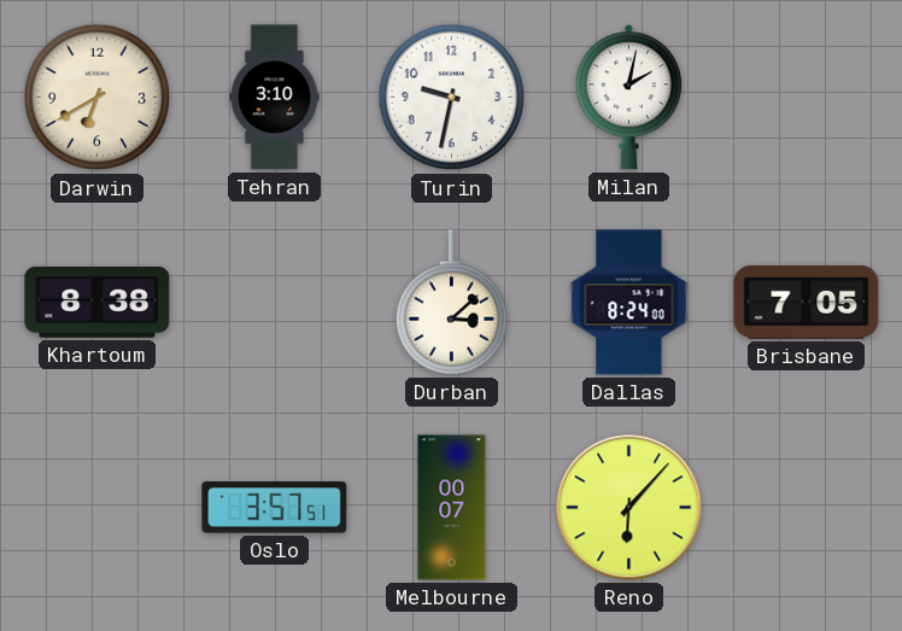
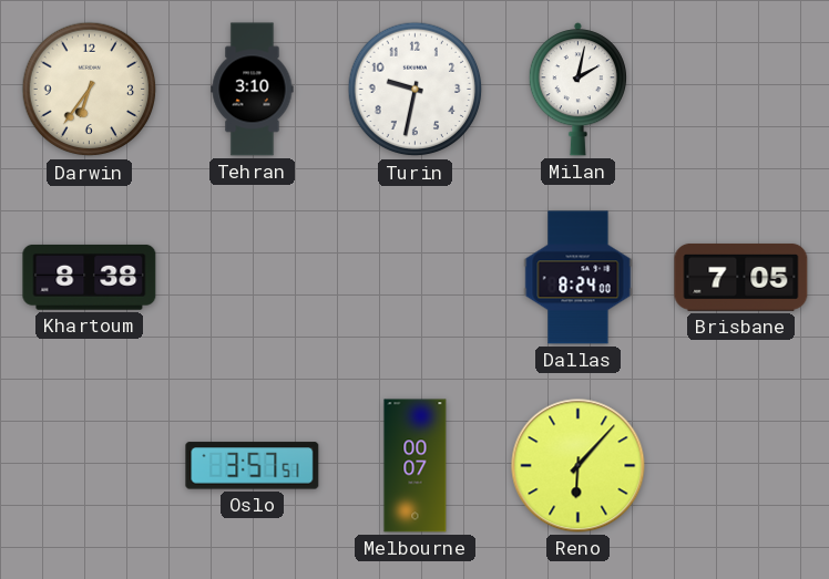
Darwin: 6:40 -> 6:36
Durban: 3:08 -> none
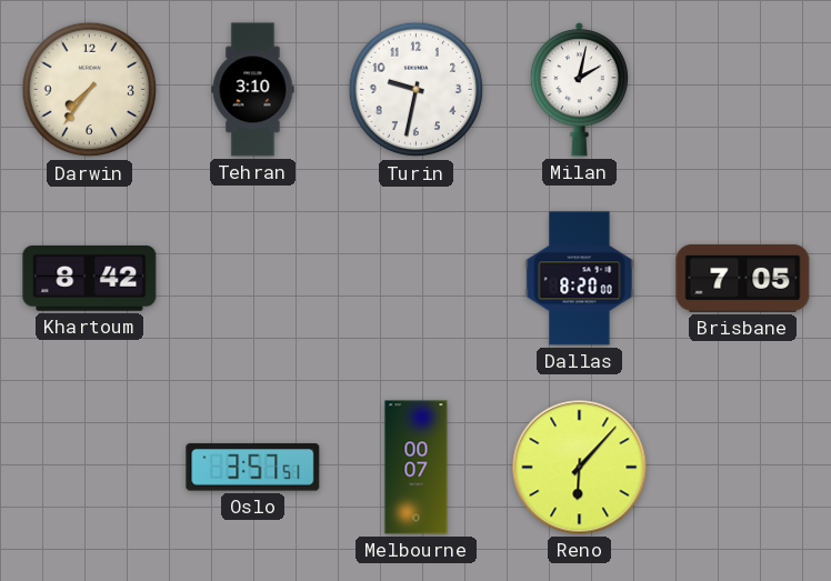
Darwin: 6:36 -> 7:36
Khartoum: 8:38 -> 8:42
Dallas: 8:24 -> 8:20
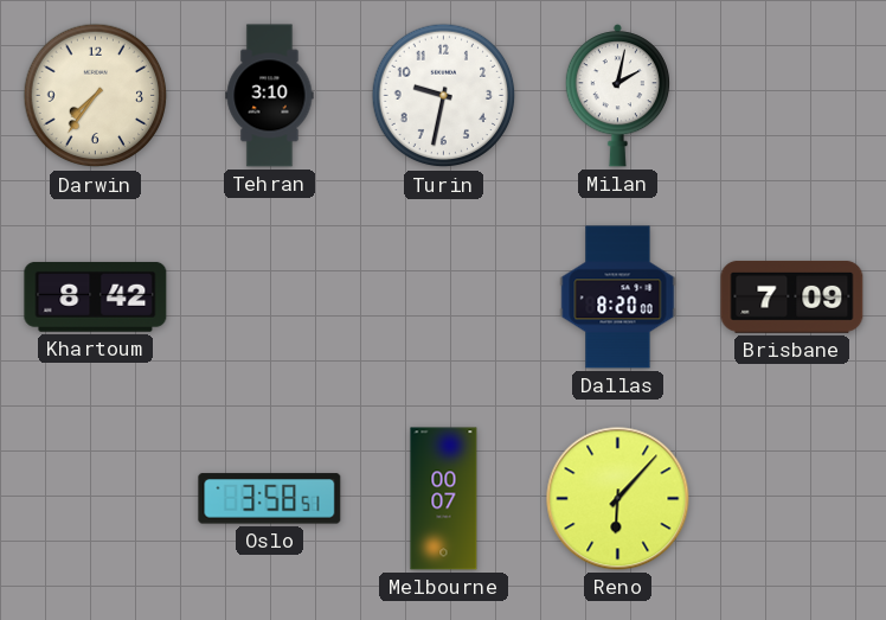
Brisbane: 7:05 -> 7:09
Oslo: 3:57 -> 3:58
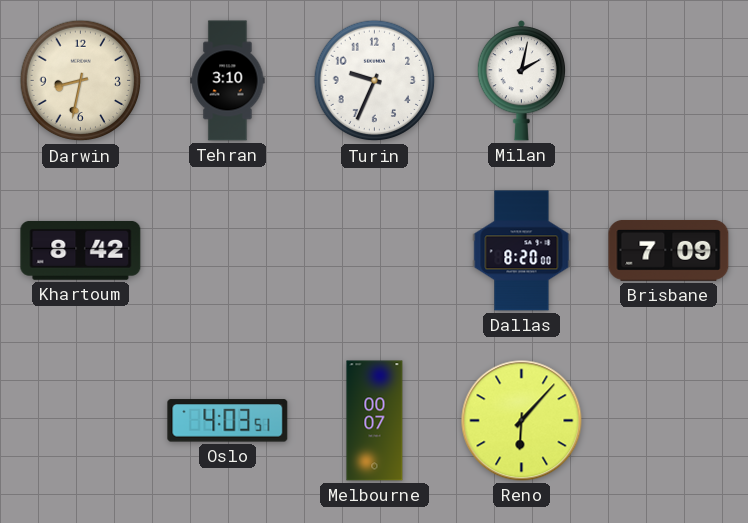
Darwin: 7:36 -> 8:32
Turin: 9:32 -> 9:34
Oslo: 3:58 -> 4:03
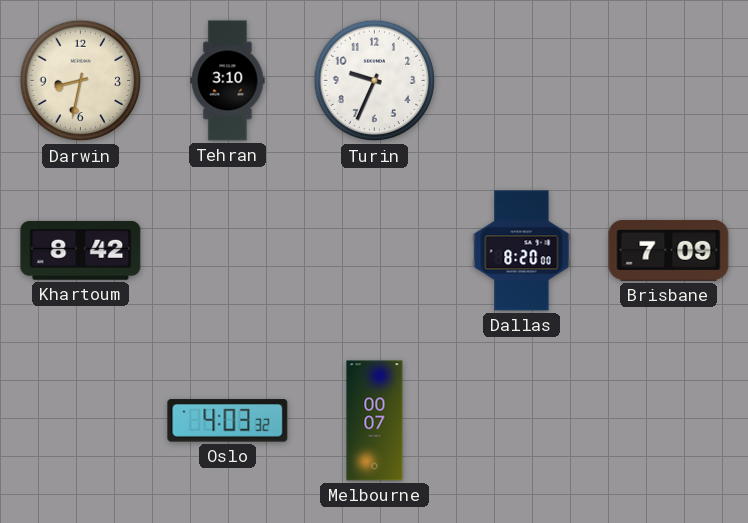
Milan: 2:02 -> none
Oslo: 4:03:51 -> 4:03:32
Reno: 6:07 -> none
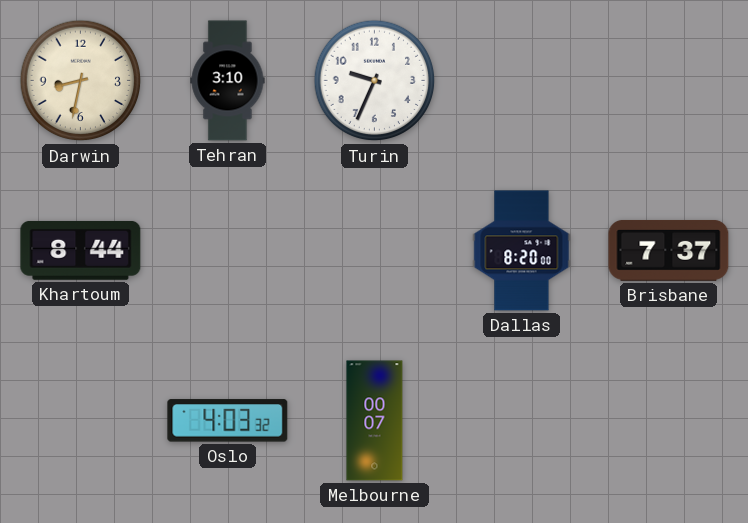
Khartoum: 8:42 -> 8:44
Brisbane: 7:09 -> 7:37
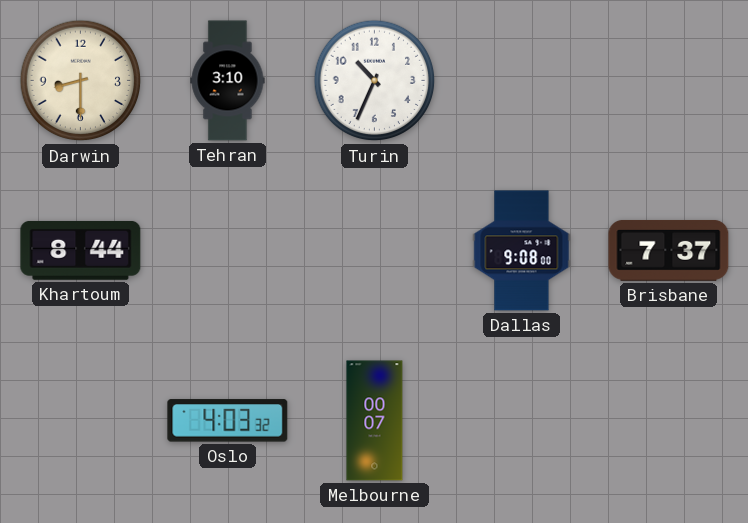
Darwin: 8:32 -> 8:30
Turin: 9:34 -> 10:34
Dallas: 8:20 -> 9:08
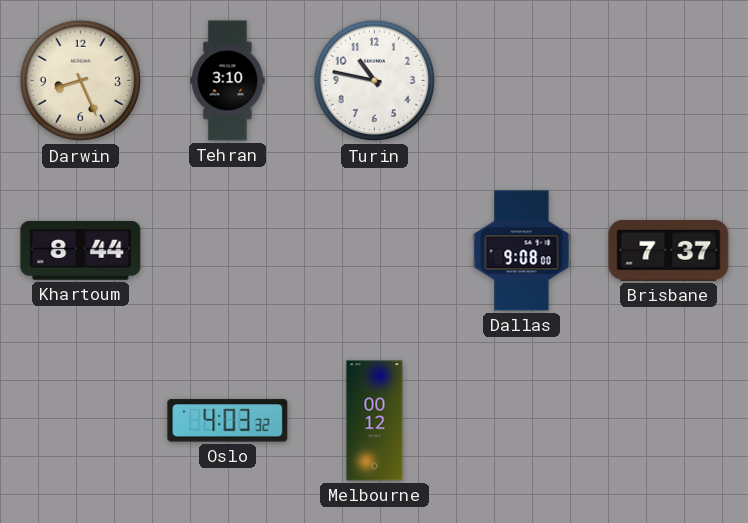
Darwin: 8:30 -> 8:26
Turin: 10:34 -> 10:47
Melbourne: 00:07 -> 00:12
